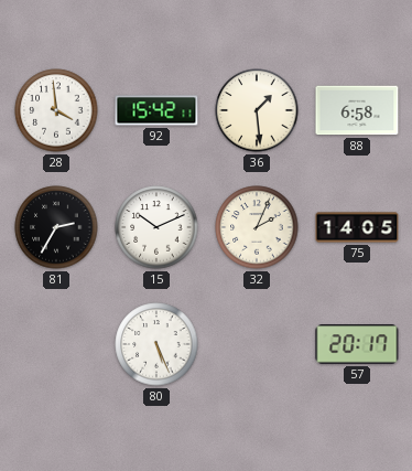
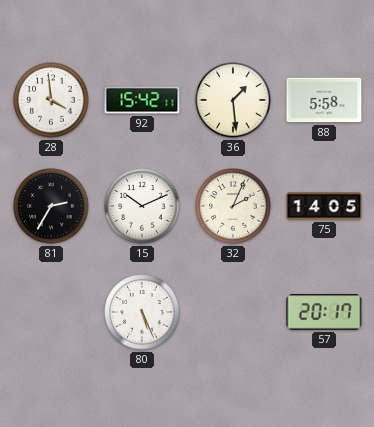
88: 6:58 -> 5:58
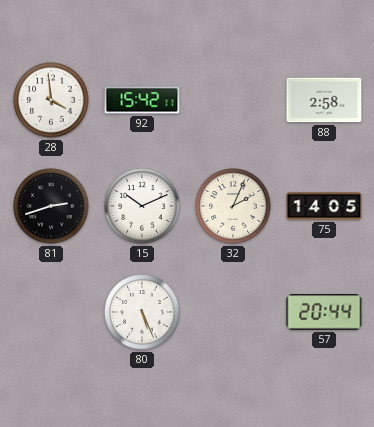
36: 1:29 -> none
88: 5:58 -> 2:58
81: 2:35 -> 2:42
57: 20:17 -> 20:44
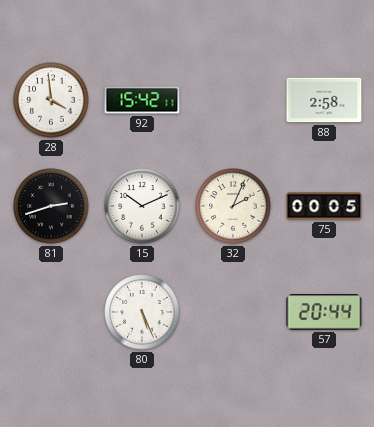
75: 14:05 -> 00:05
